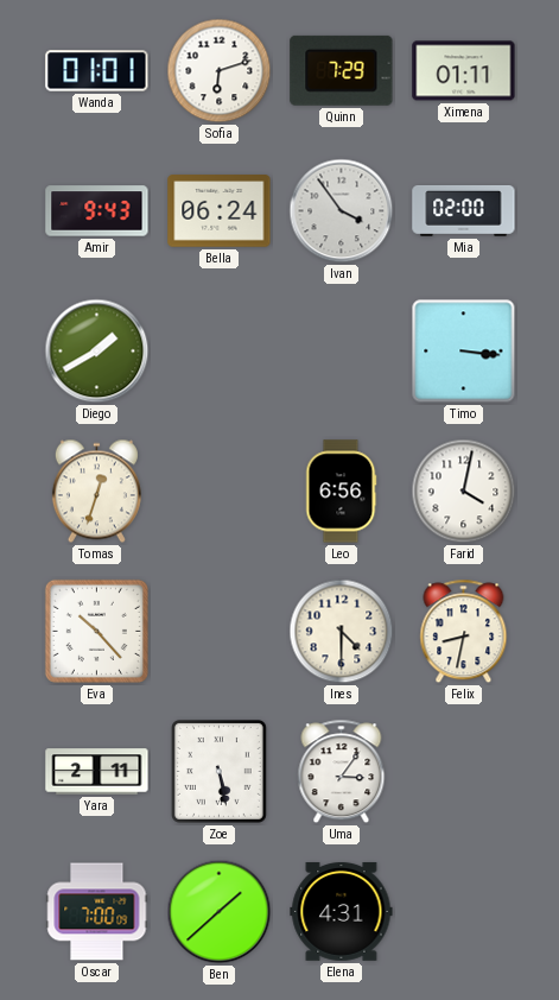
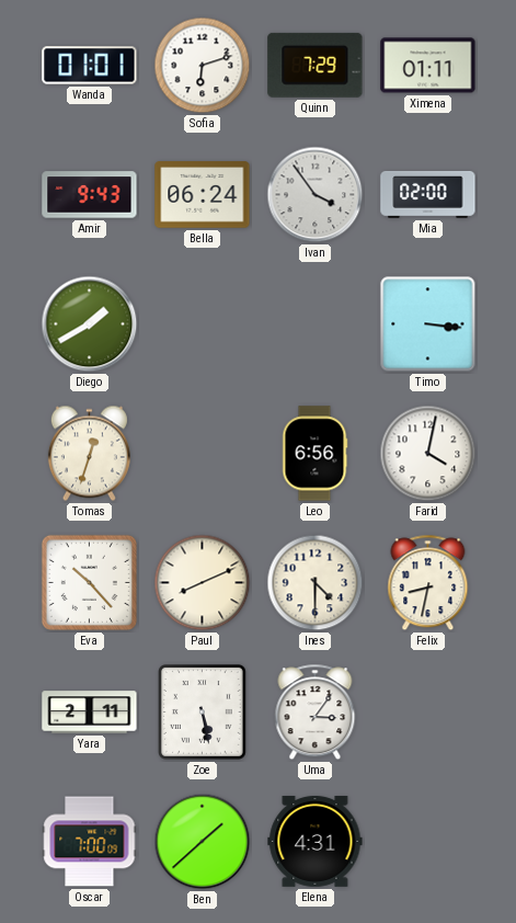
Paul: none -> 8:11
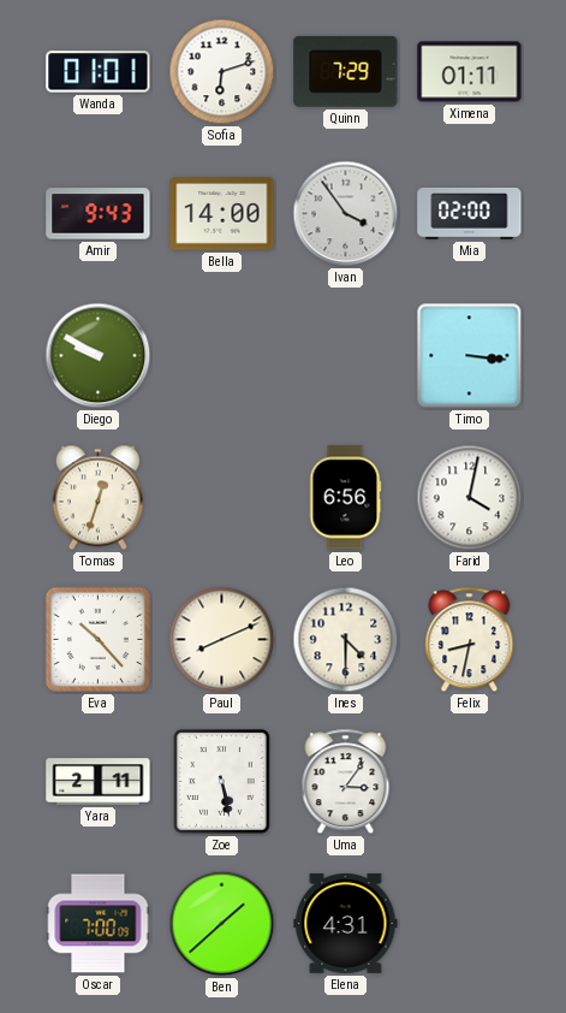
Bella: 06:24 -> 14:00
Diego: 1:40 -> 9:50
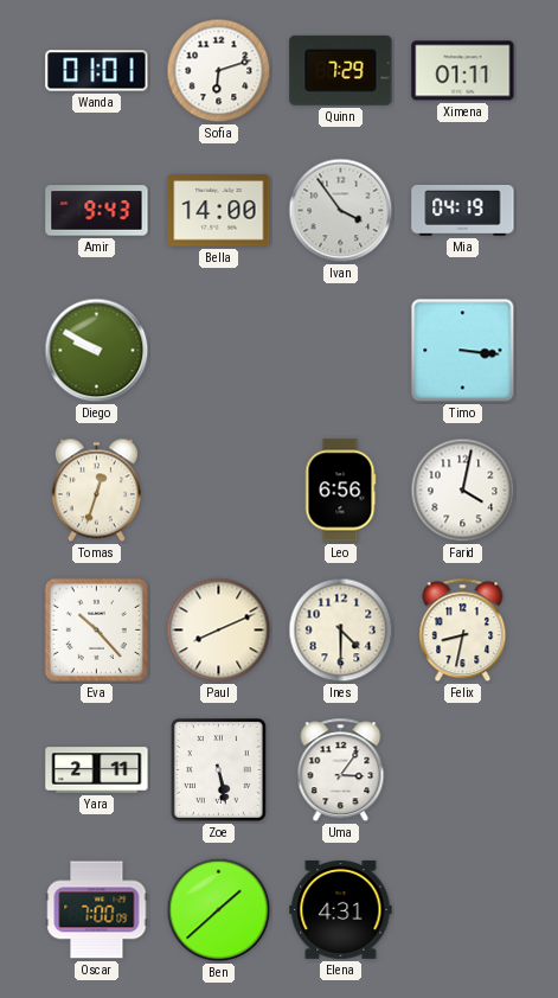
Mia: 02:00 -> 04:19
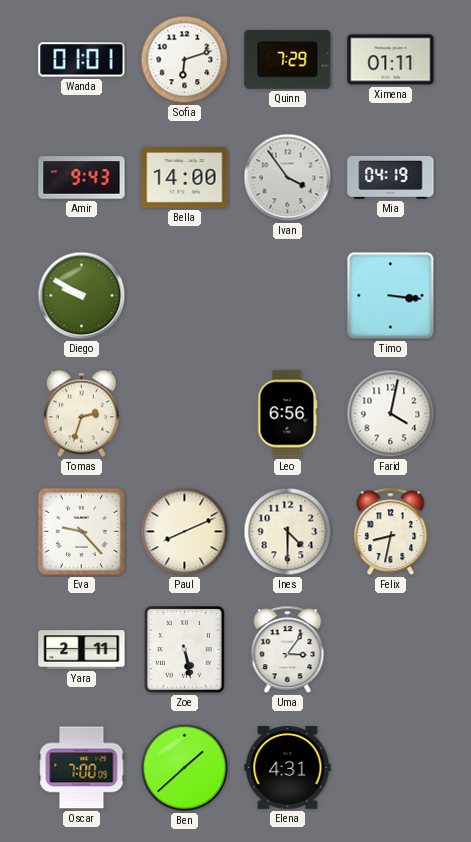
Tomas: 12:33 -> 2:33
Eva: 10:23 -> 9:23
